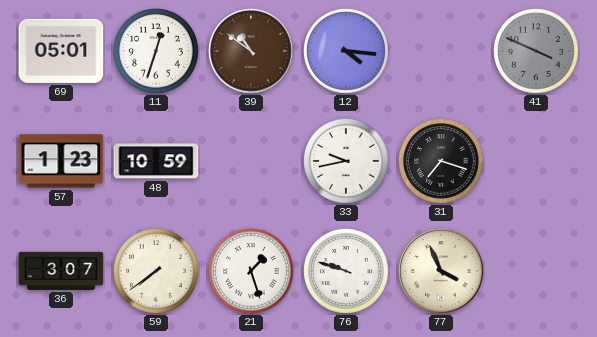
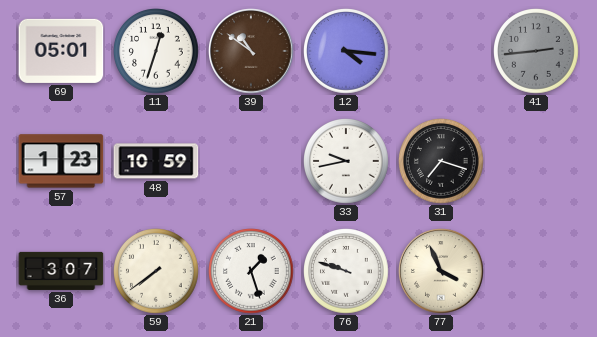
41: 3:49 -> 2:44
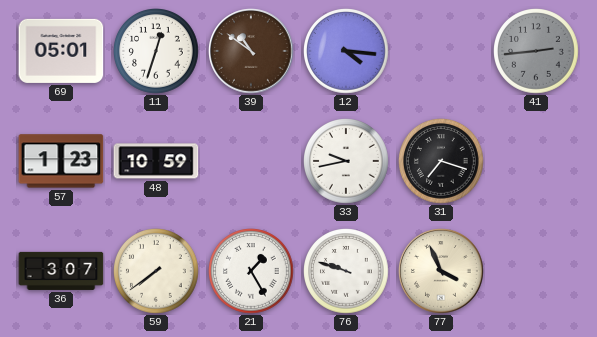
21: 1:27 -> 1:25
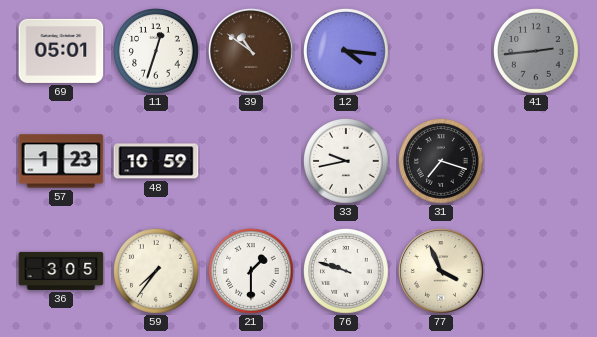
36: 3:07 -> 3:05
59: 7:39 -> 7:36
21: 1:25 -> 1:30
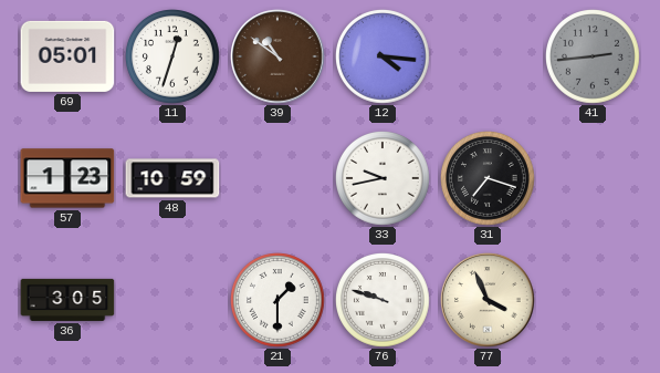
59: 7:36 -> none
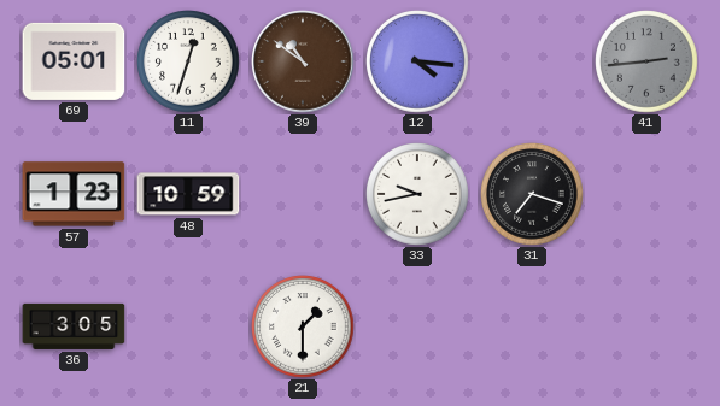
76: 9:48 -> none
77: 3:56 -> none
